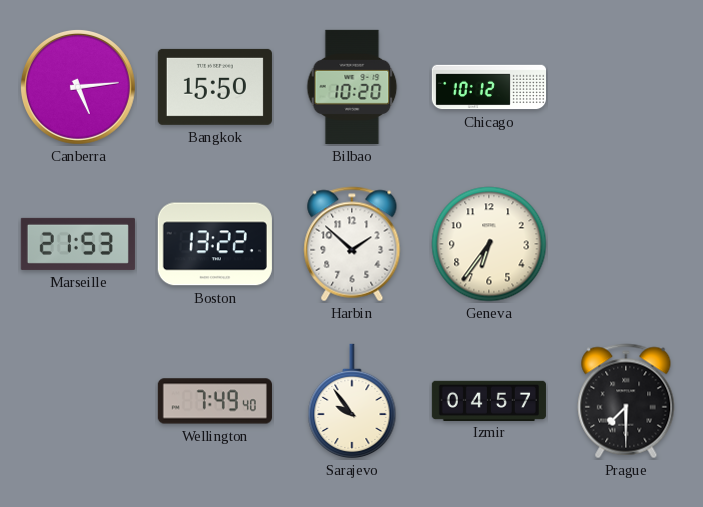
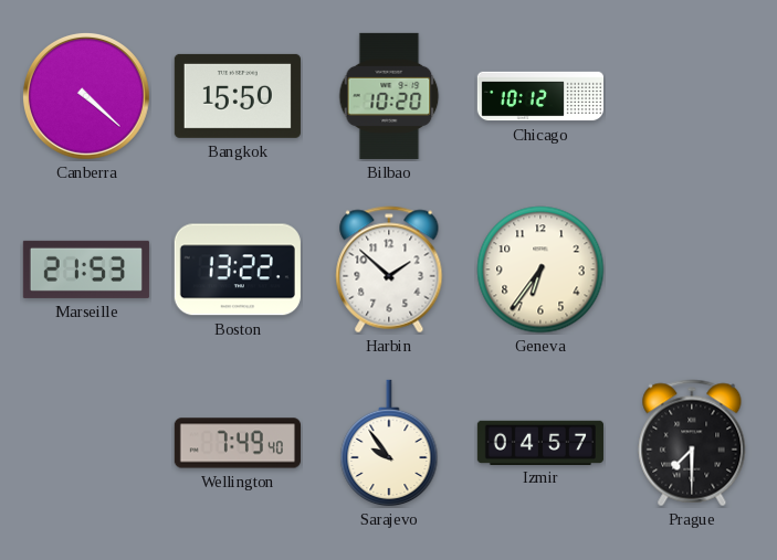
Canberra: 5:14 -> 4:22
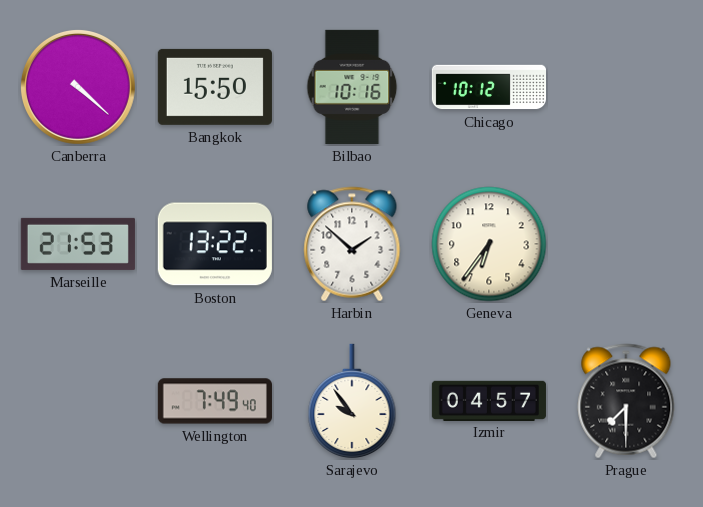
Bilbao: 10:20 -> 10:16
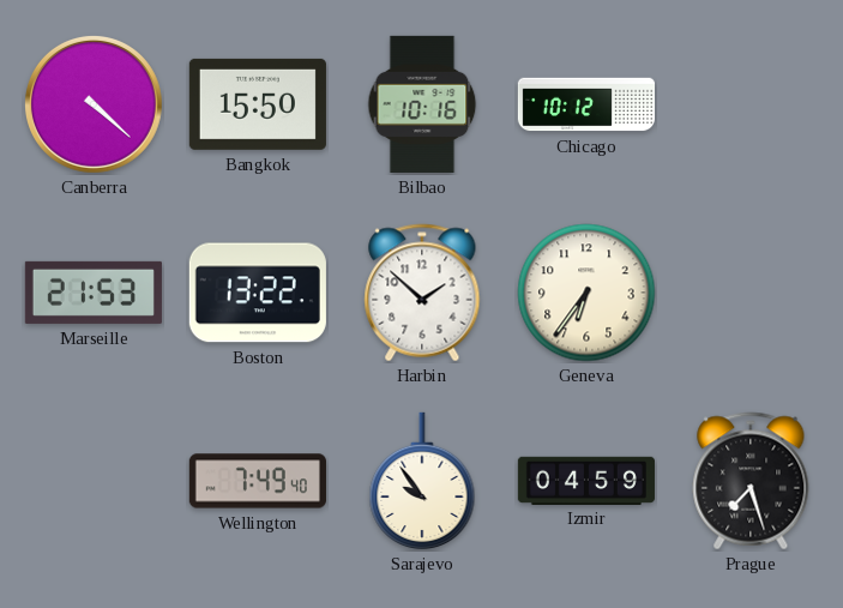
Izmir: 04:57 -> 04:59
Prague: 7:30 -> 7:27
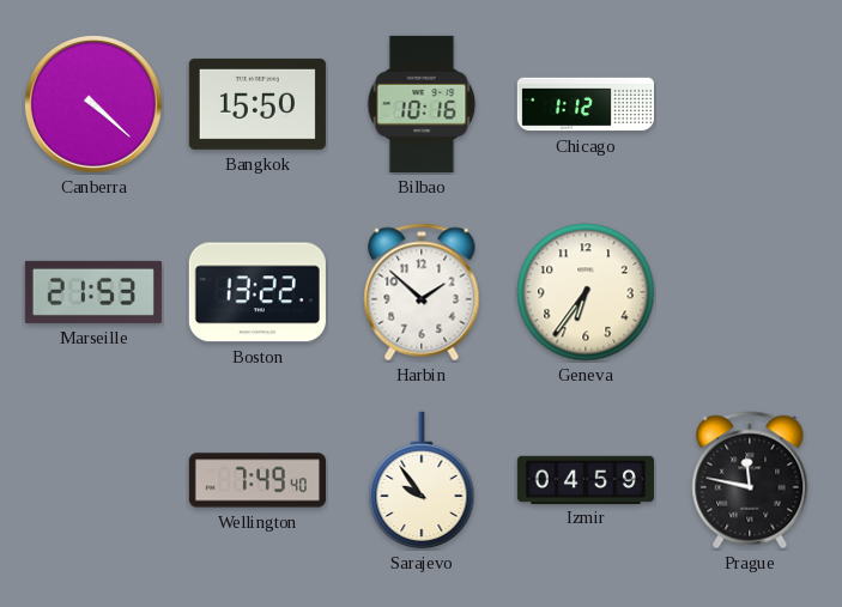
Chicago: 10:12 -> 1:12
Prague: 7:27 -> 11:47
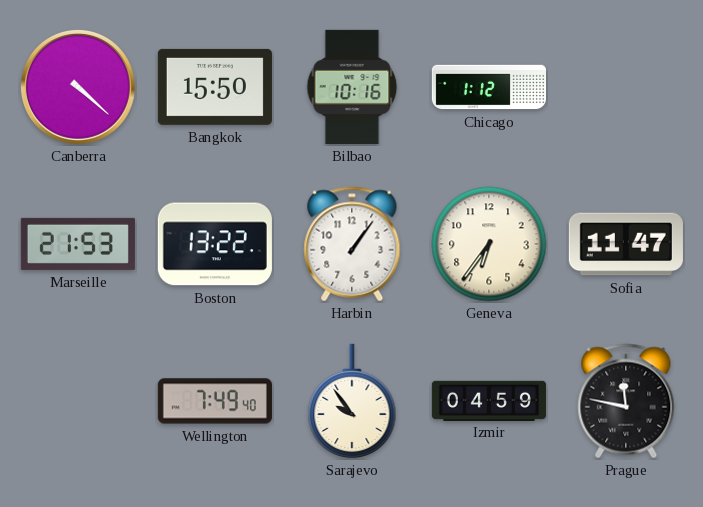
Harbin: 1:52 -> 1:06
Sofia: none -> 11:47
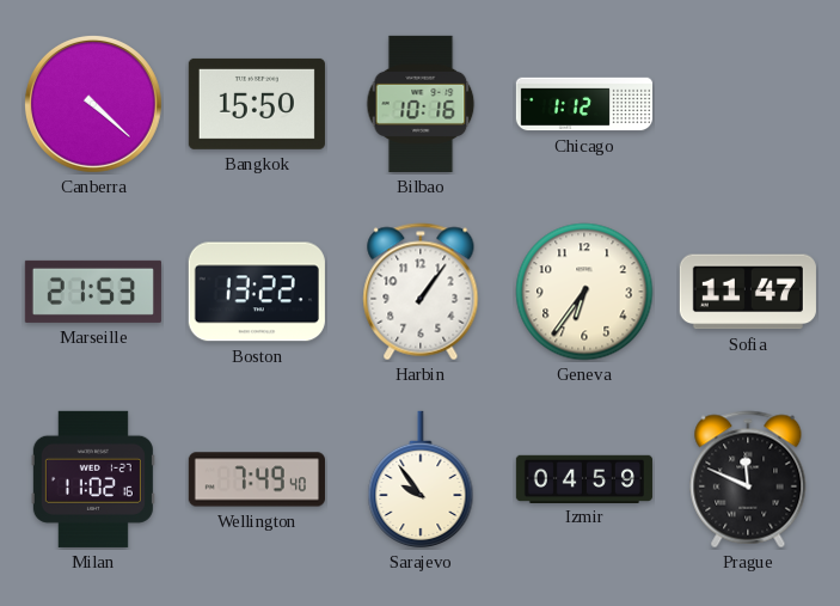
Milan: none -> 11:02
Prague: 11:47 -> 11:49
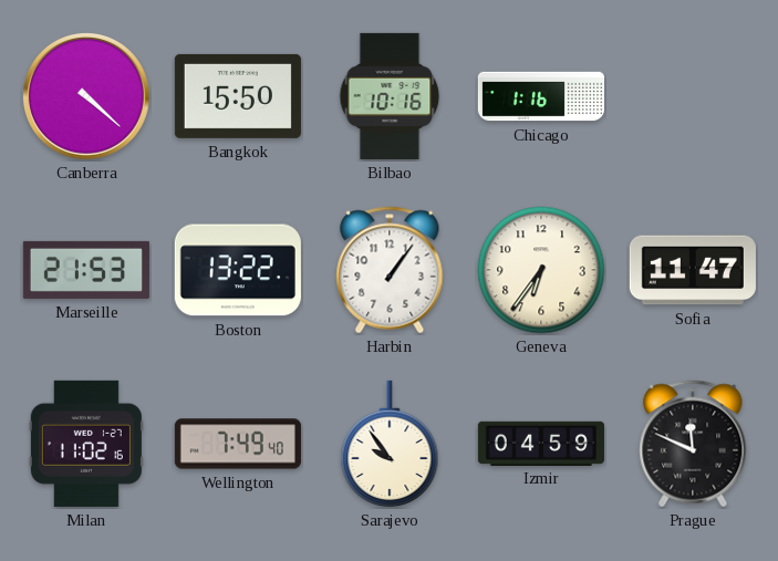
Chicago: 1:12 -> 1:16
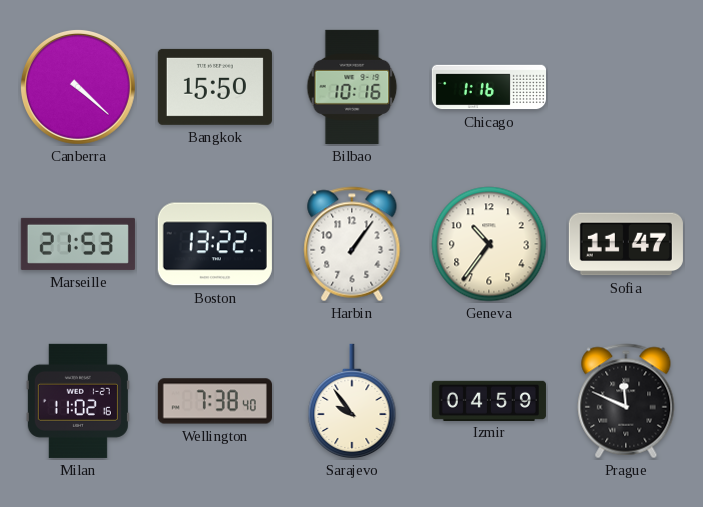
Geneva: 6:36 -> 10:36
Wellington: 7:49 -> 7:38
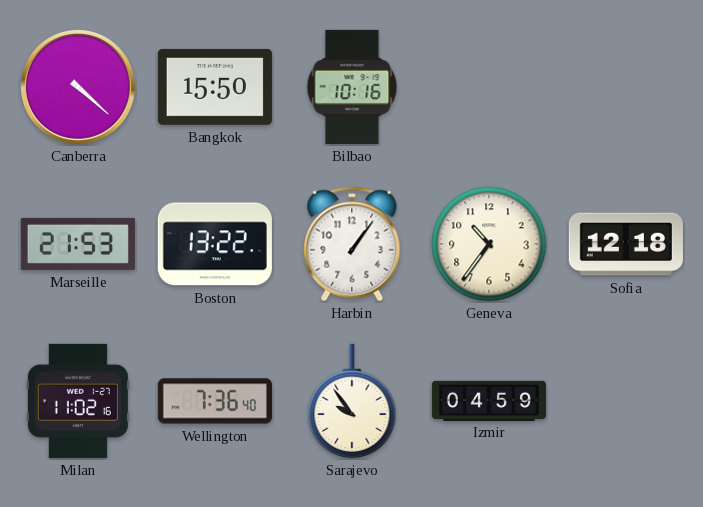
Chicago: 1:16 -> none
Sofia: 11:47 -> 12:18
Wellington: 7:38 -> 7:36
Prague: 11:49 -> none
